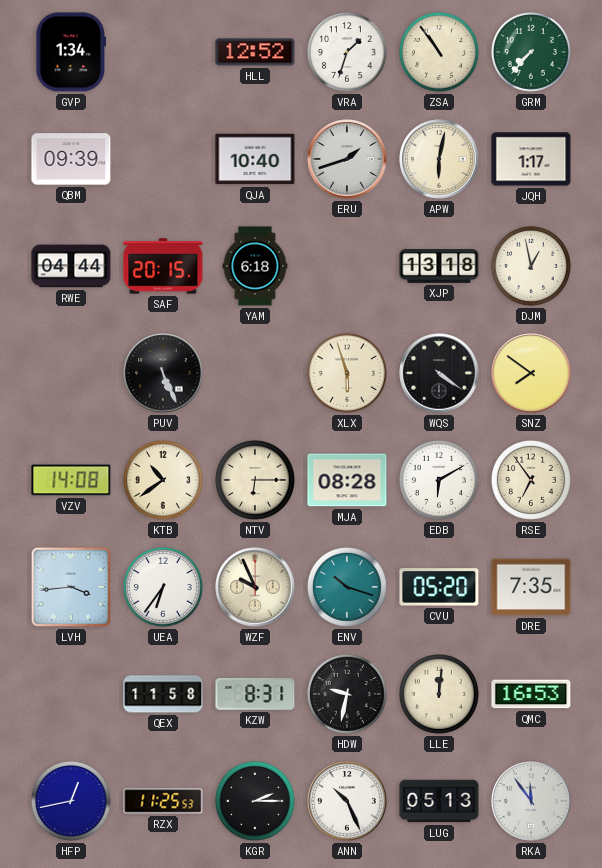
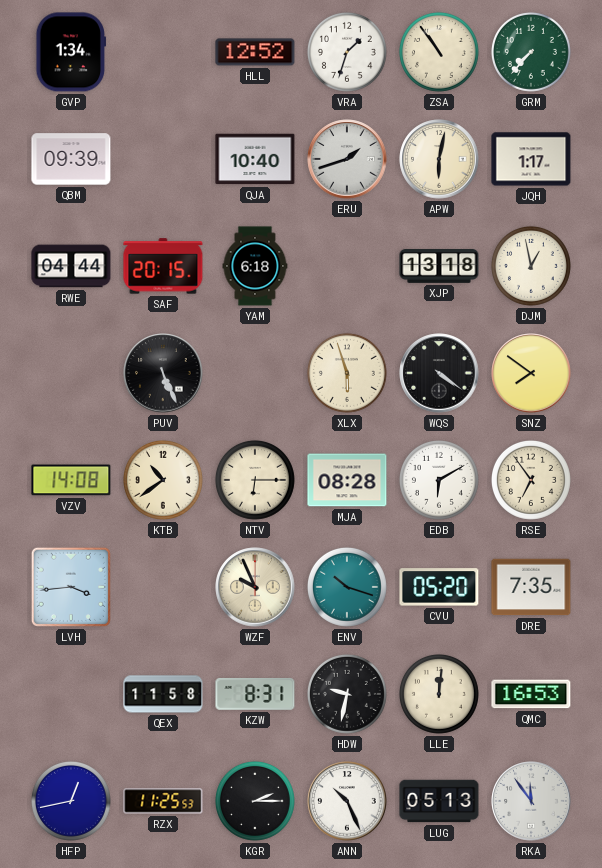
UEA: 6:36 -> none
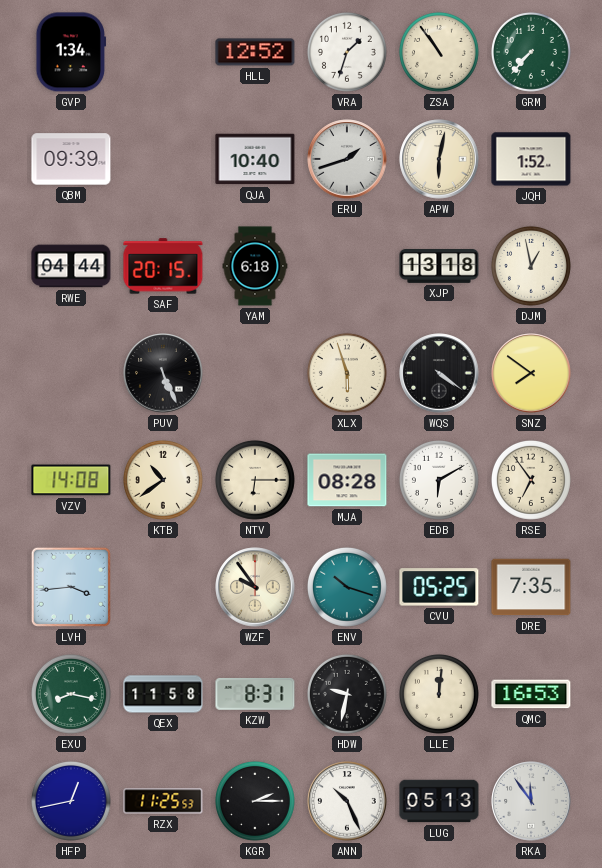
JQH: 1:17 -> 1:52
WZF: 9:56 -> 9:54
CVU: 05:20 -> 05:25
EXU: none -> 8:17
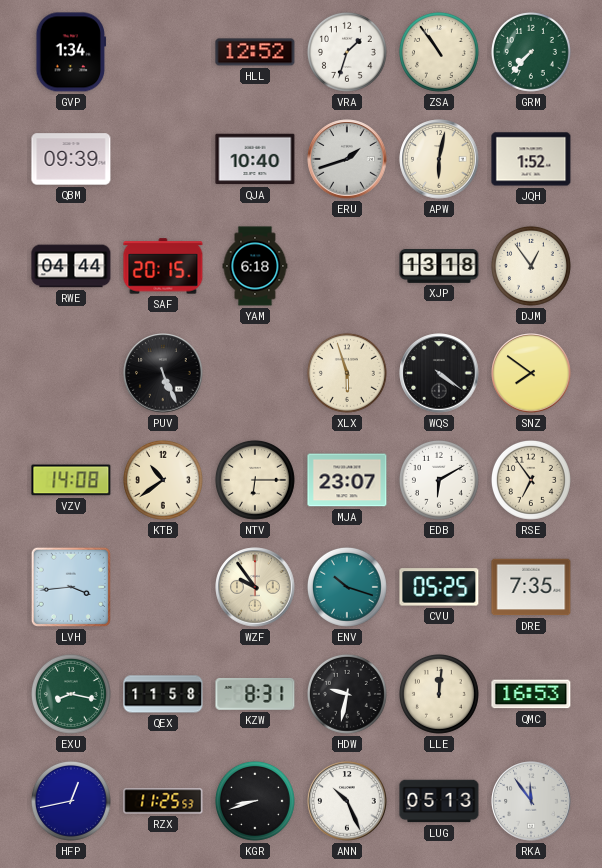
DJM: 12:58 -> 12:54
MJA: 08:28 -> 23:07
KGR: 2:15 -> 8:42
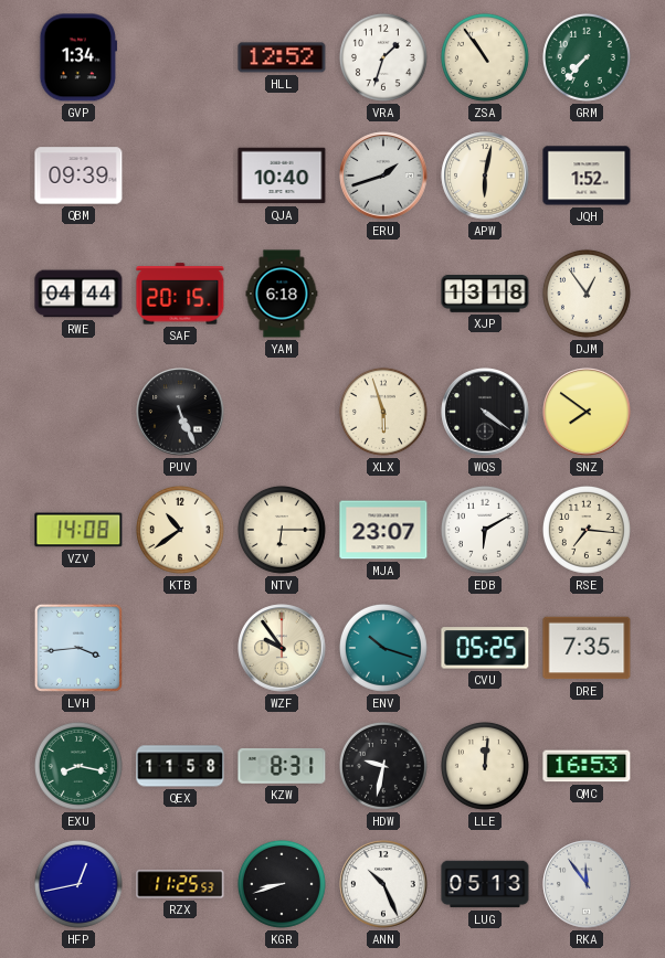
RSE: 6:54 -> 7:16
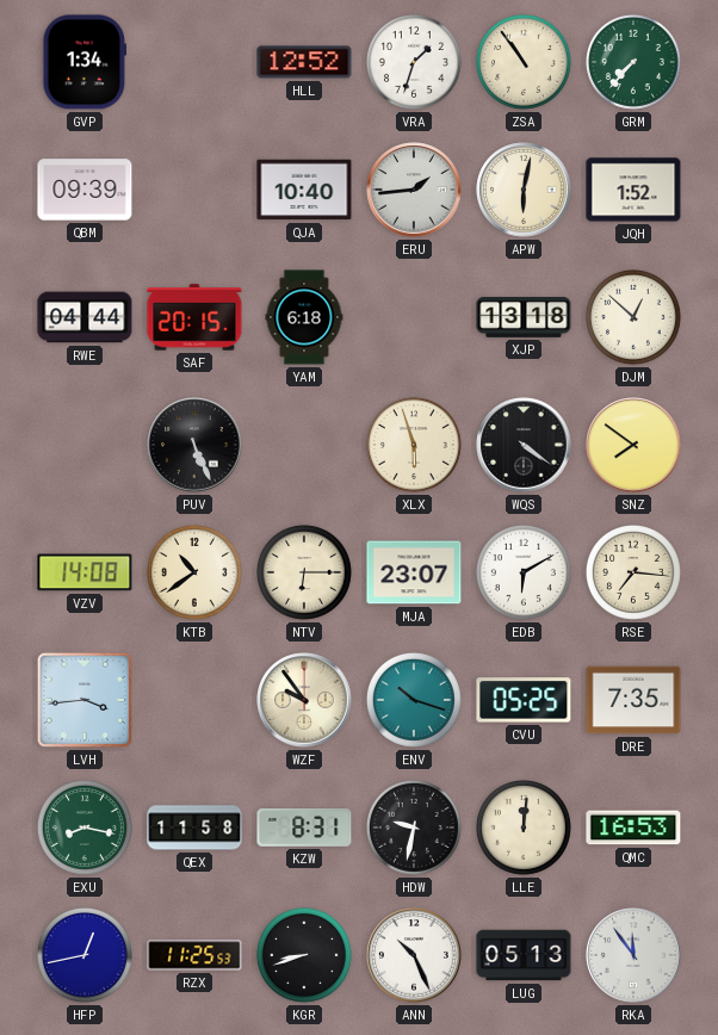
ERU: 1:42 -> 1:44
DJM: 12:54 -> 12:52
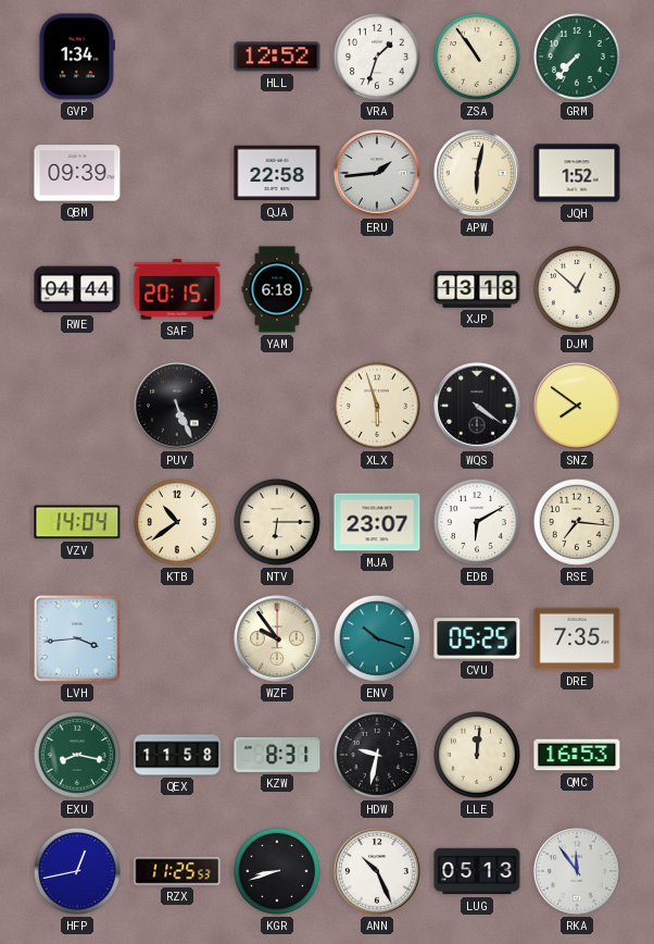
QJA: 10:40 -> 22:58
VZV: 14:08 -> 14:04
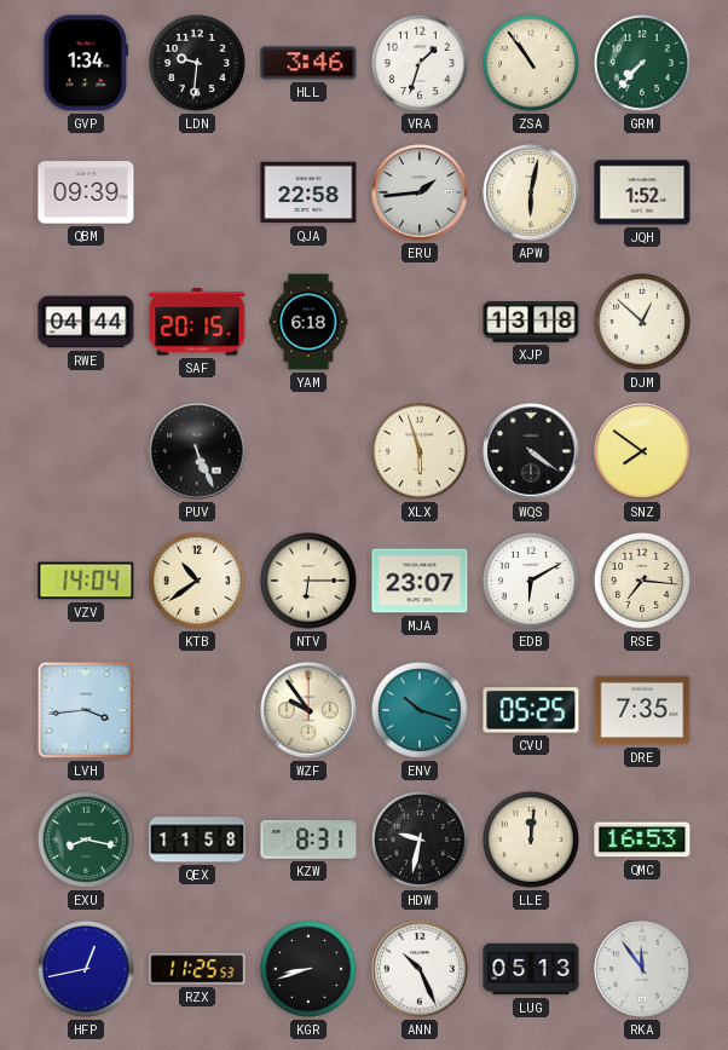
LDN: none -> 9:31
HLL: 12:52 -> 3:46
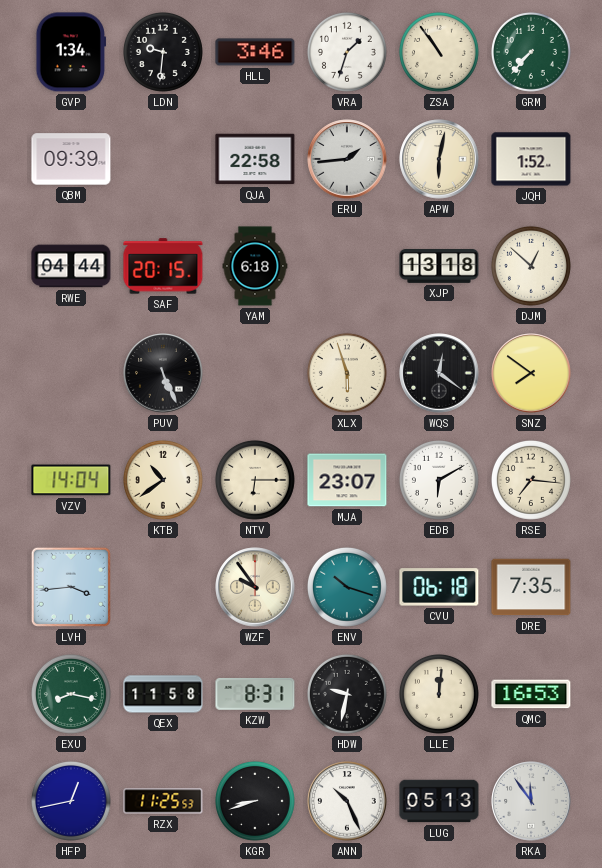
WQS: 4:21 -> 12:21
CVU: 05:25 -> 06:18
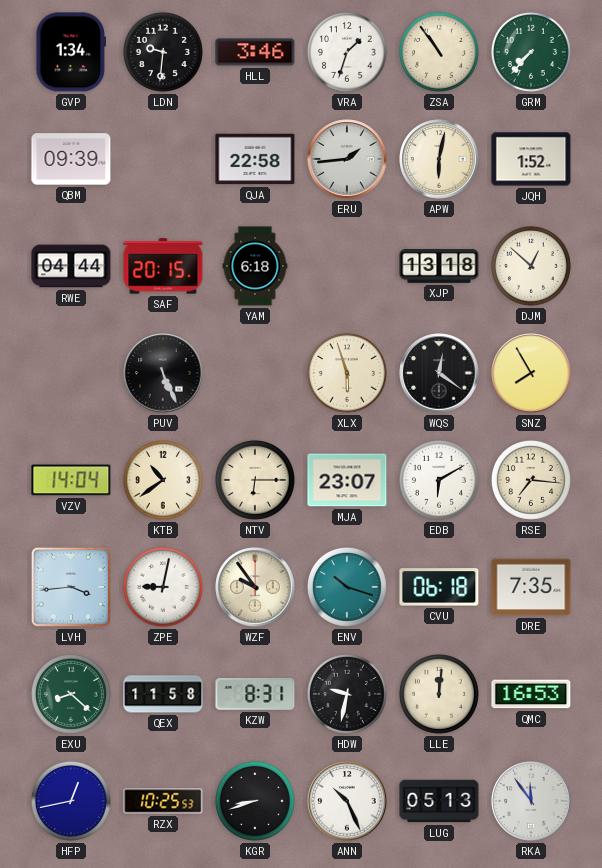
SNZ: 7:51 -> 7:55
ZPE: none -> 9:02
EXU: 8:17 -> 8:22
RZX: 11:25 -> 10:25
